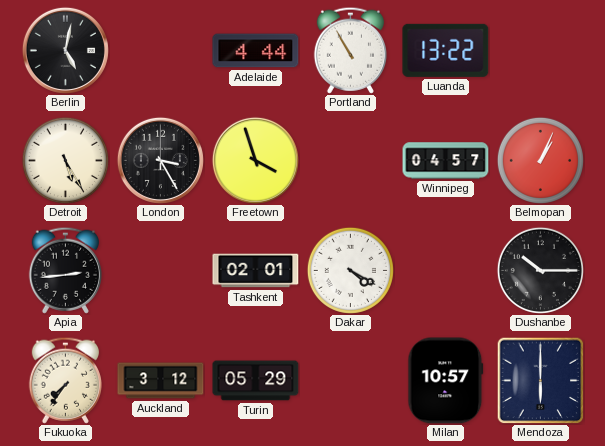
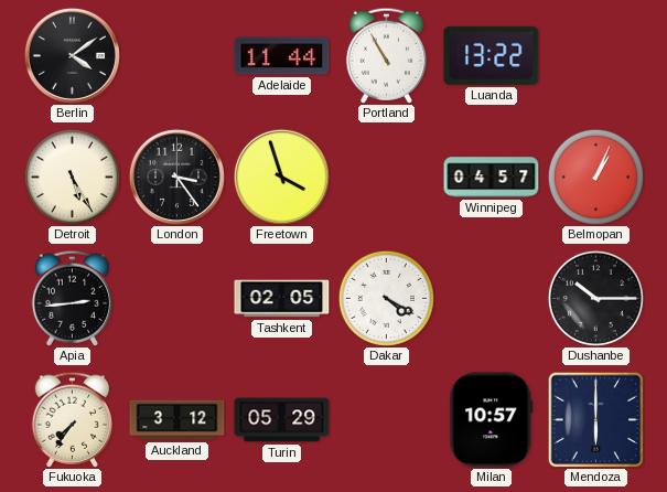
Berlin: 5:02 -> 4:09
Adelaide: 4:44 -> 11:44
London: 3:25 -> 3:24
Tashkent: 02:01 -> 02:05
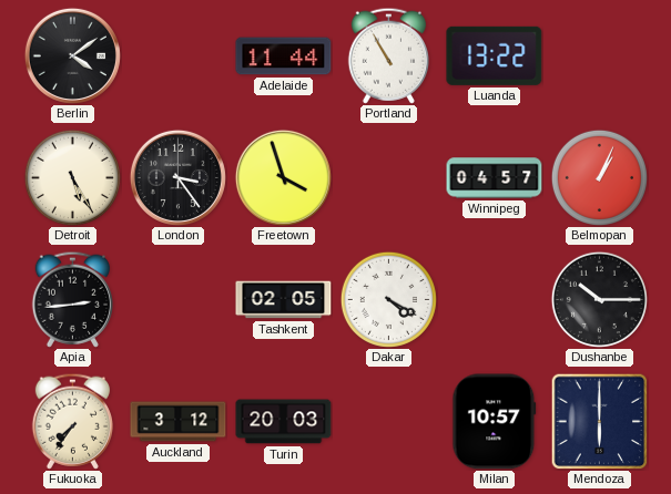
Turin: 05:29 -> 20:03
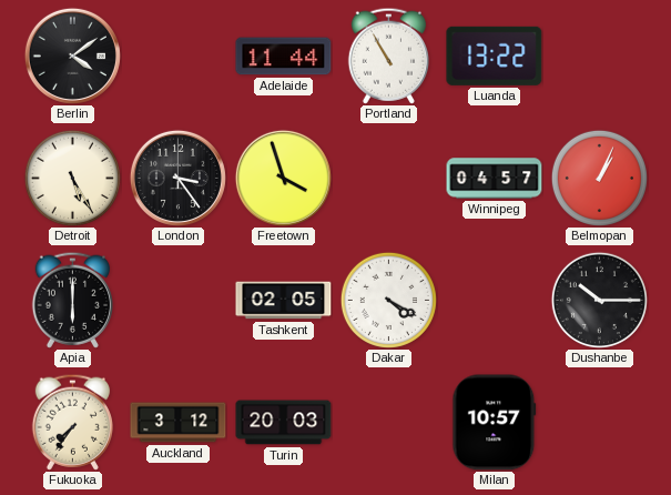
Apia: 2:44 -> 6:00
Mendoza: 6:00 -> none
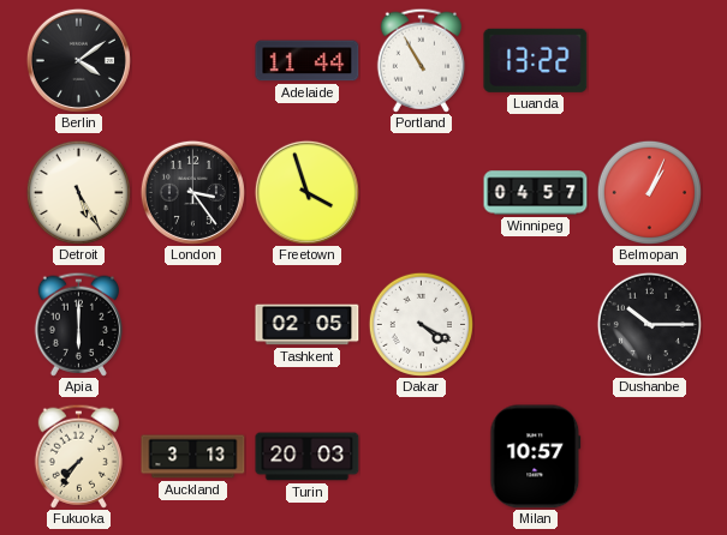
Auckland: 3:12 -> 3:13
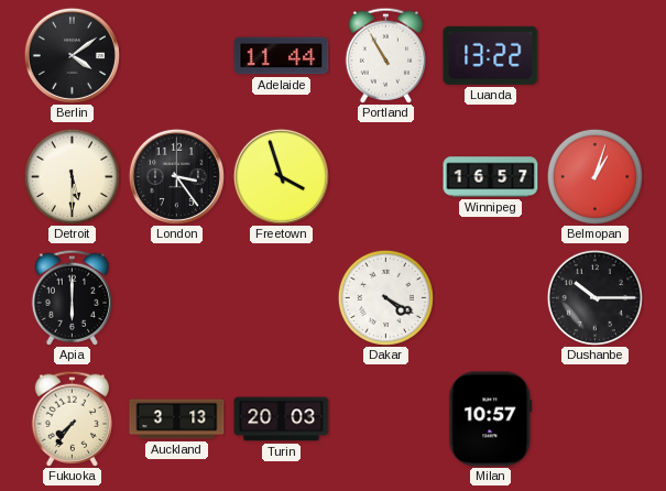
Detroit: 5:25 -> 5:30
Winnipeg: 04:57 -> 16:57
Belmopan: 1:04 -> 1:03
Tashkent: 02:05 -> none
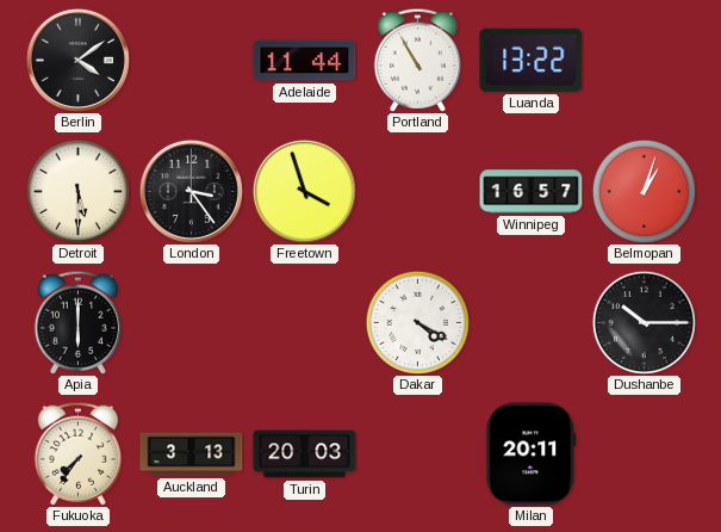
Milan: 10:57 -> 20:11
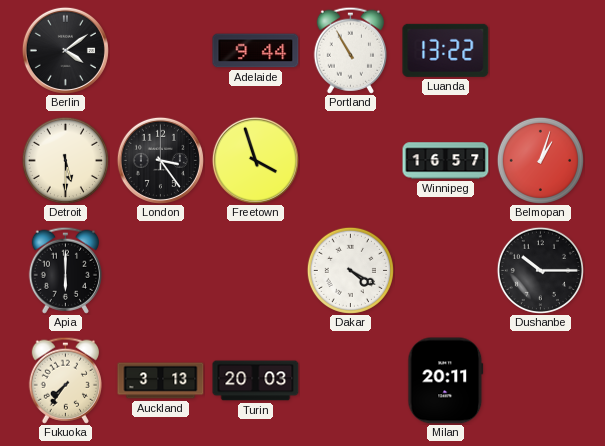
Adelaide: 11:44 -> 9:44
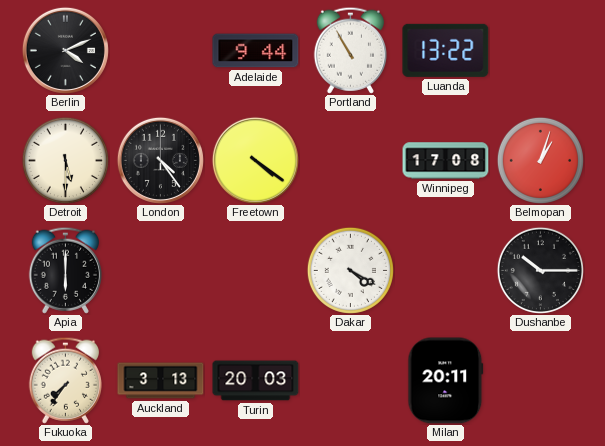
Berlin: 4:09 -> 4:11
London: 3:24 -> 4:24
Freetown: 3:57 -> 4:21
Winnipeg: 16:57 -> 17:08
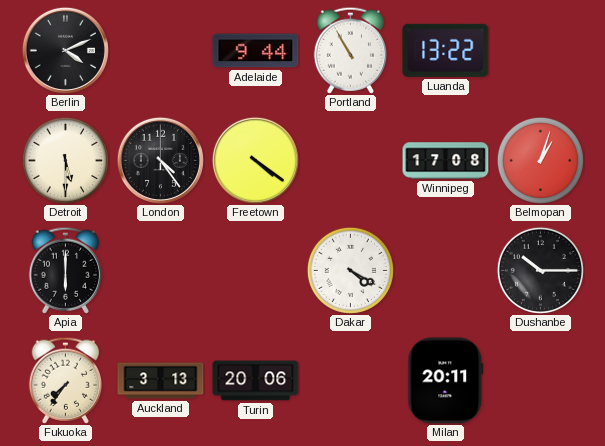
Turin: 20:03 -> 20:06
